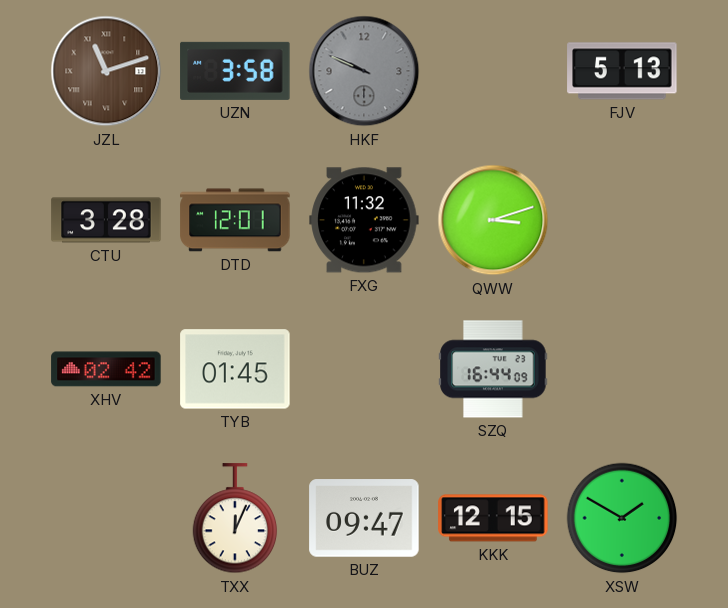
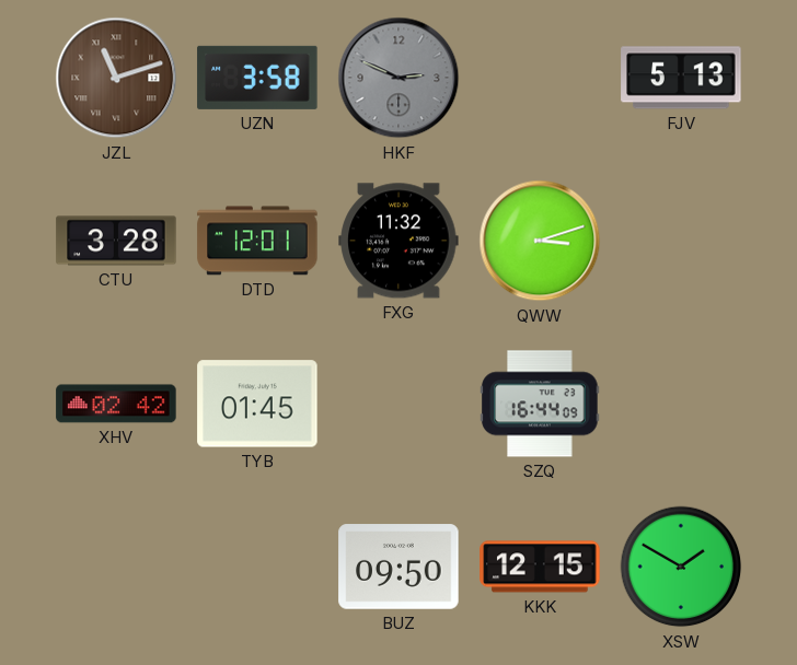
HKF: 9:49 -> 2:49
TXX: 12:04 -> none
BUZ: 09:47 -> 09:50
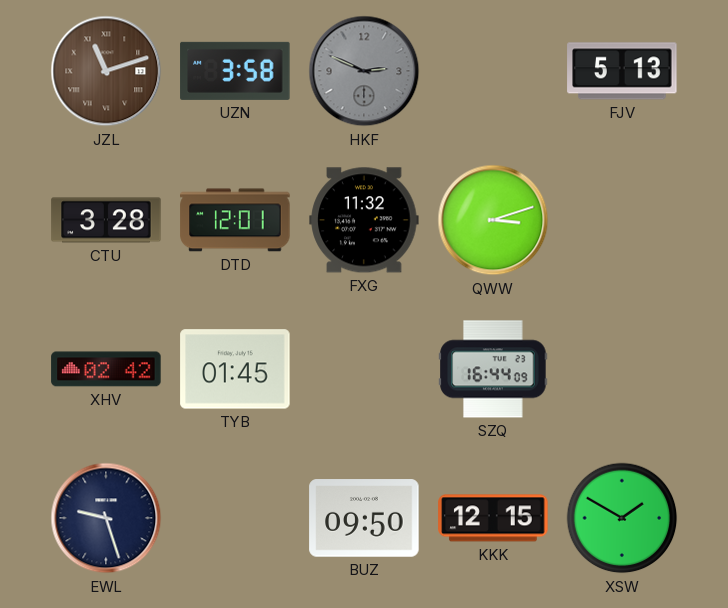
EWL: none -> 9:27
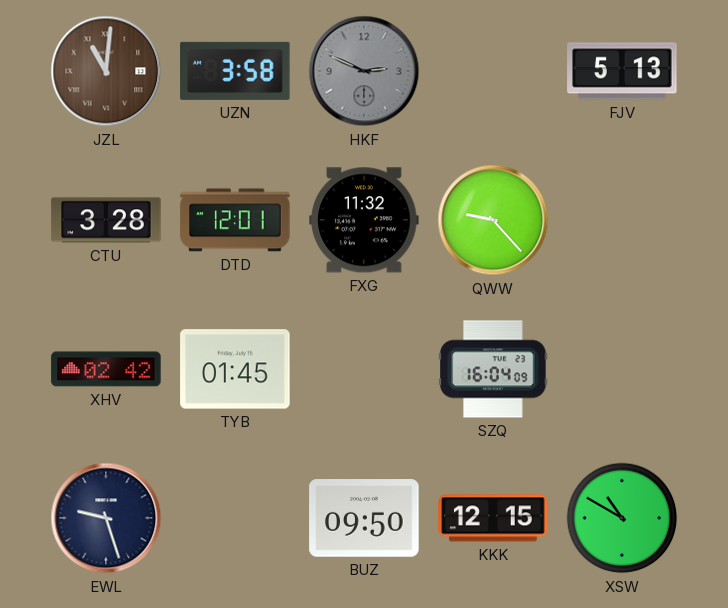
JZL: 11:12 -> 11:01
QWW: 3:12 -> 9:23
SZQ: 16:44 -> 16:04
XSW: 1:50 -> 10:50
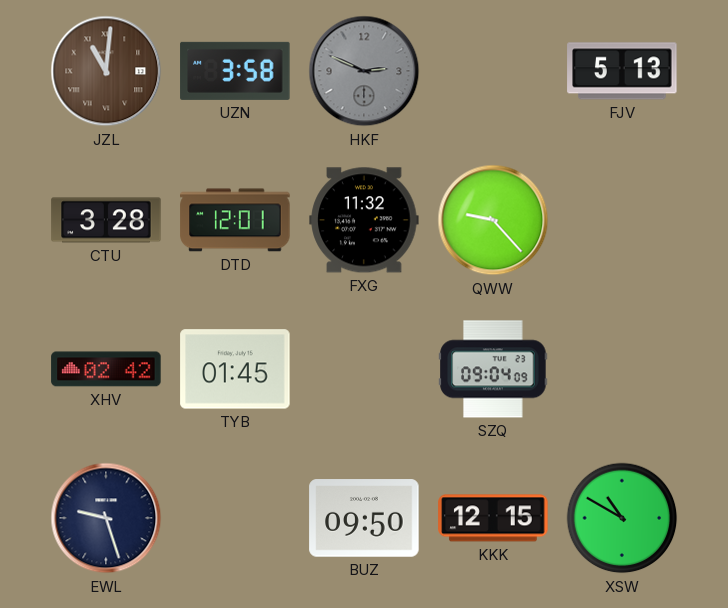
SZQ: 16:04 -> 09:04
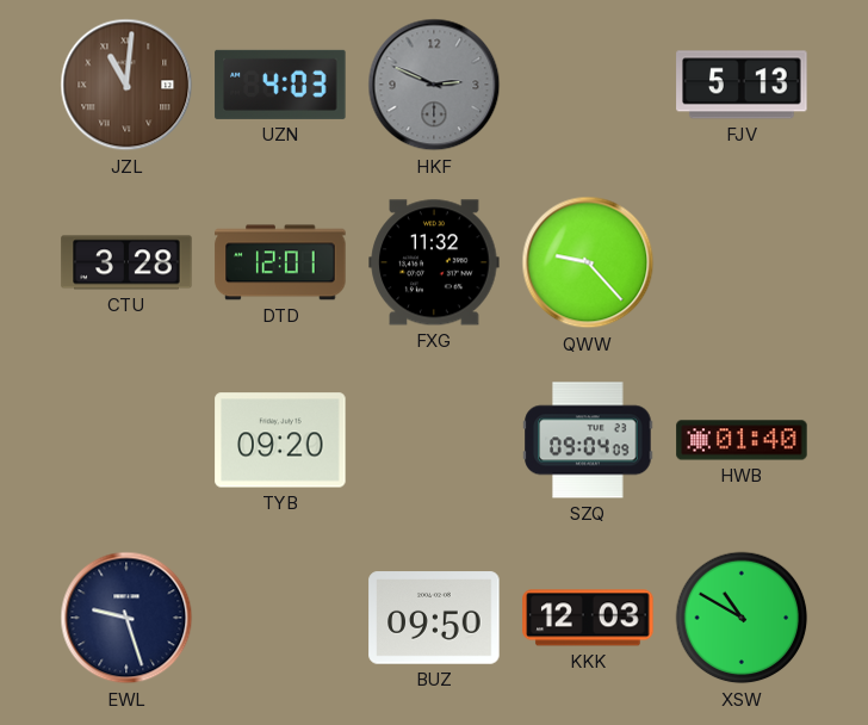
UZN: 3:58 -> 4:03
XHV: 02:42 -> none
TYB: 01:45 -> 09:20
HWB: none -> 01:40
KKK: 12:15 -> 12:03
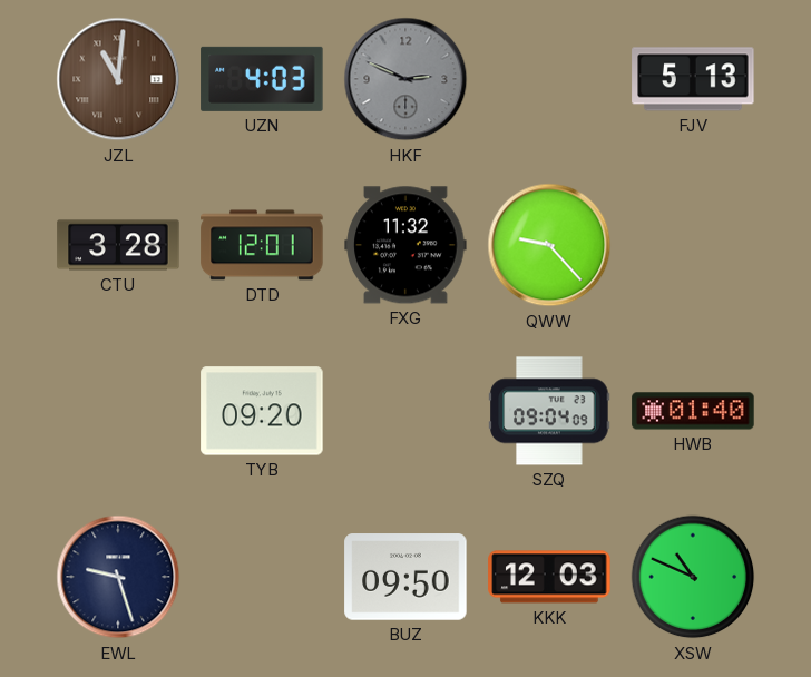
XSW: 10:50 -> 10:49
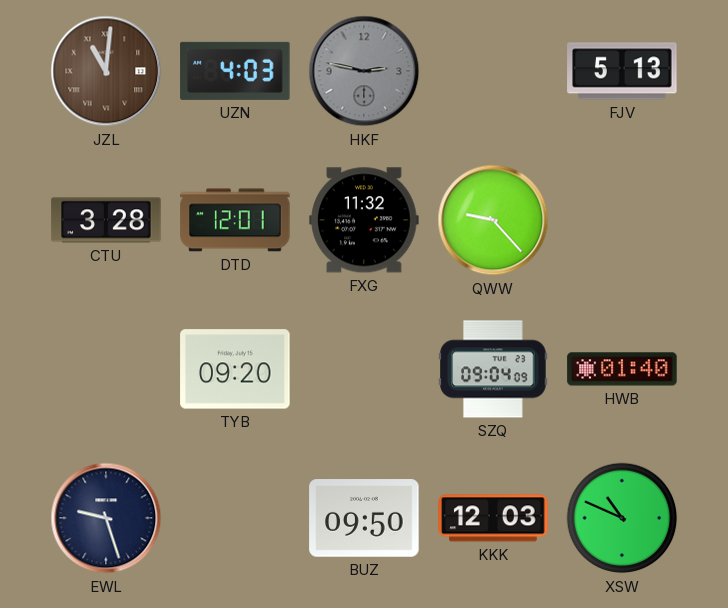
HKF: 2:49 -> 2:47
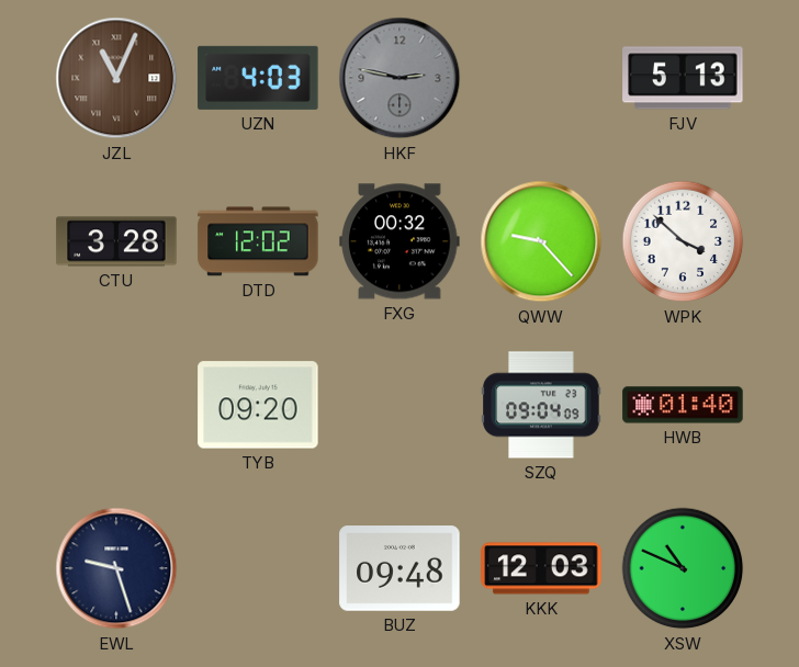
JZL: 11:01 -> 11:04
DTD: 12:01 -> 12:02
FXG: 11:32 -> 00:32
WPK: none -> 3:52
BUZ: 09:50 -> 09:48
